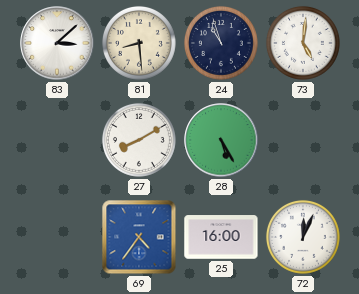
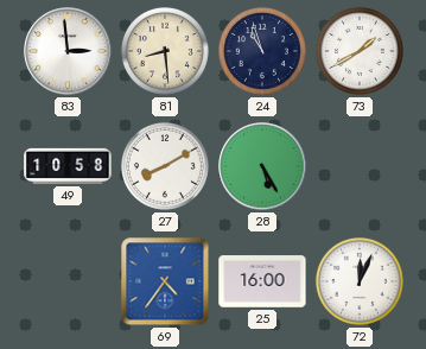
83: 3:08 -> 2:59
73: 5:01 -> 1:40
49: none -> 10:58
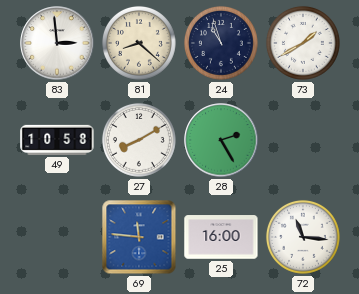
81: 8:29 -> 8:22
28: 5:25 -> 2:25
69: 4:36 -> 11:46
72: 12:04 -> 11:16
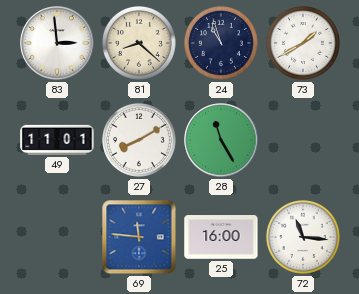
49: 10:58 -> 11:01
28: 2:25 -> 11:25
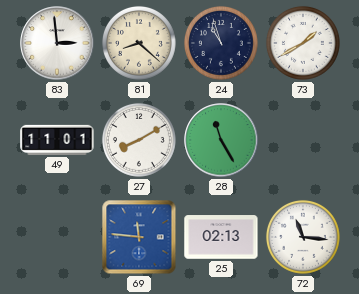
25: 16:00 -> 02:13
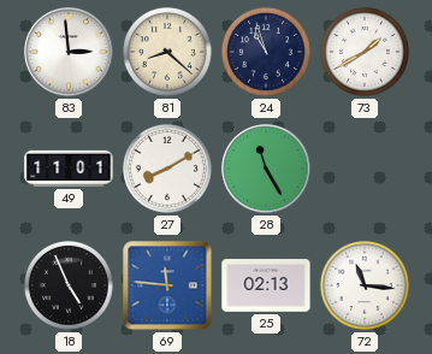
18: none -> 4:56
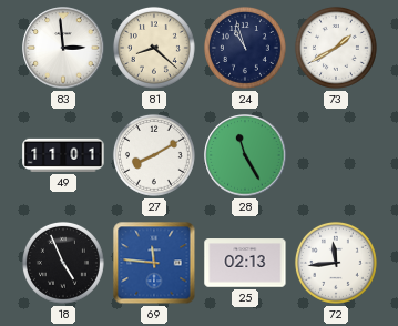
72: 11:16 -> 11:44
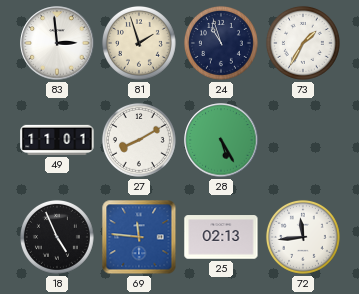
81: 8:22 -> 1:57
73: 1:40 -> 1:35
28: 11:25 -> 5:25
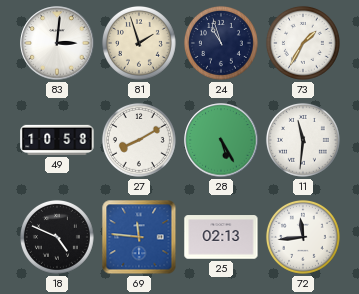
83: 2:59 -> 3:01
49: 11:01 -> 10:58
11: none -> 11:31
18: 4:56 -> 4:49
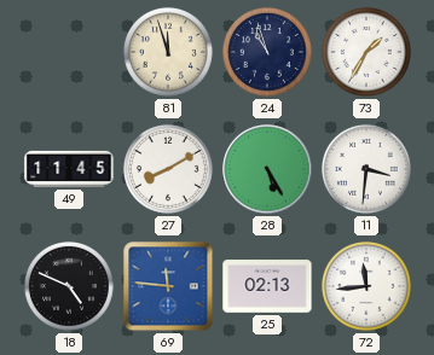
83: 3:01 -> none
81: 1:57 -> 11:57
49: 10:58 -> 11:45
11: 11:31 -> 3:31
